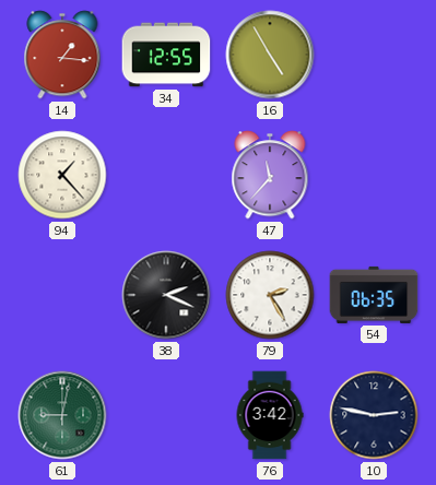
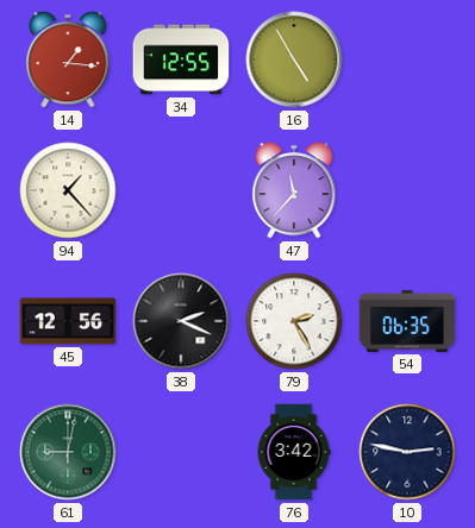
45: none -> 12:56
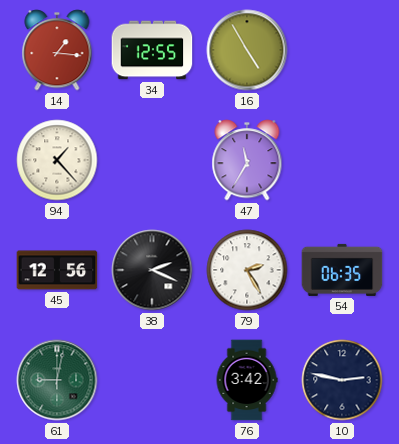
47: 11:37 -> 11:35
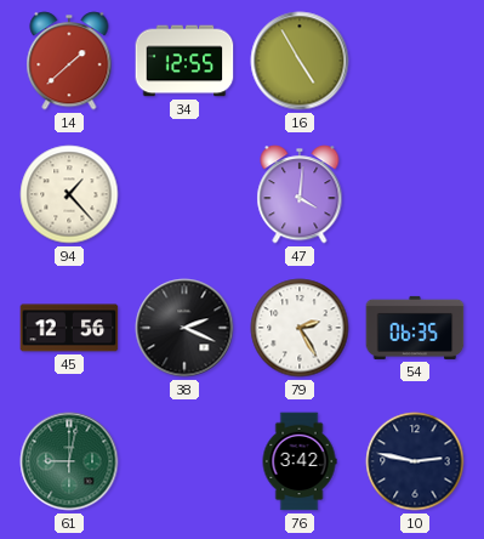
14: 1:16 -> 1:38
47: 11:35 -> 4:01
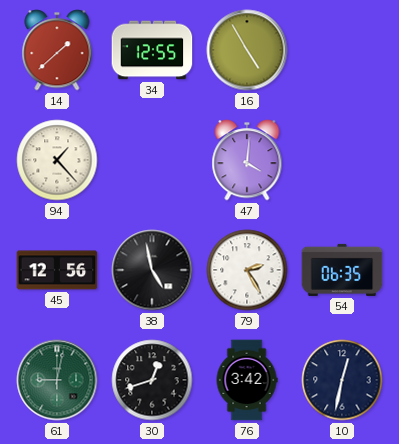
38: 2:19 -> 4:58
30: none -> 12:42
10: 2:47 -> 12:32
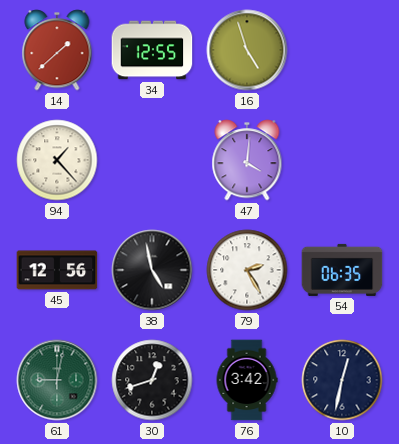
16: 4:55 -> 4:57
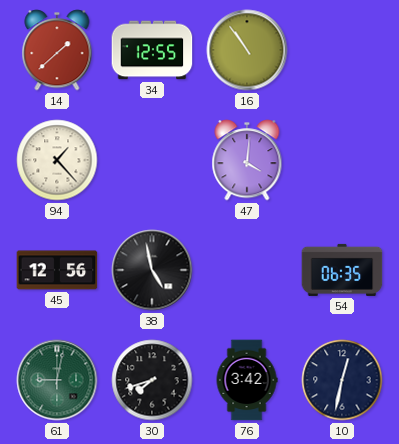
16: 4:57 -> 10:54
79: 2:25 -> none
30: 12:42 -> 7:42
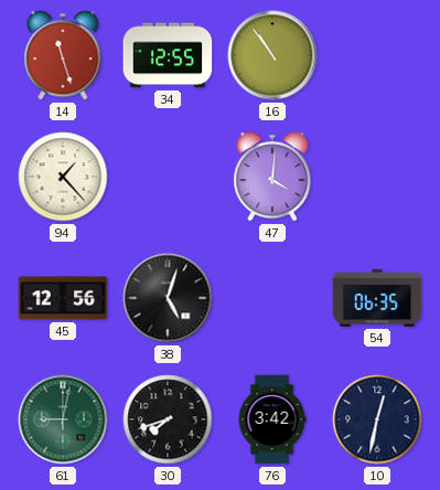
14: 1:38 -> 11:27
38: 4:58 -> 5:03
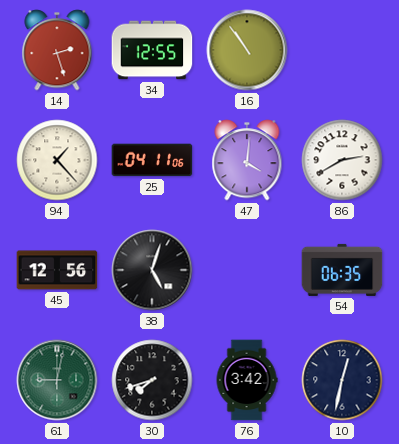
14: 11:27 -> 2:27
25: none -> 04:11
86: none -> 2:40
